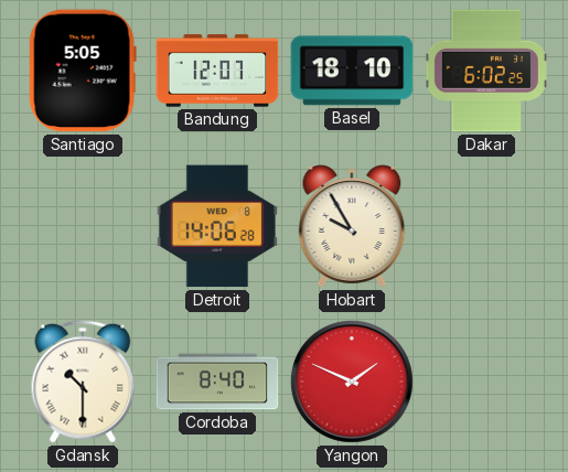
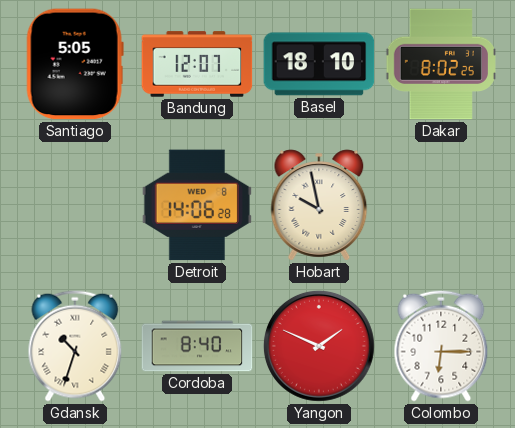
Dakar: 6:02 -> 8:02
Hobart: 9:55 -> 9:58
Gdansk: 10:30 -> 10:33
Colombo: none -> 6:15
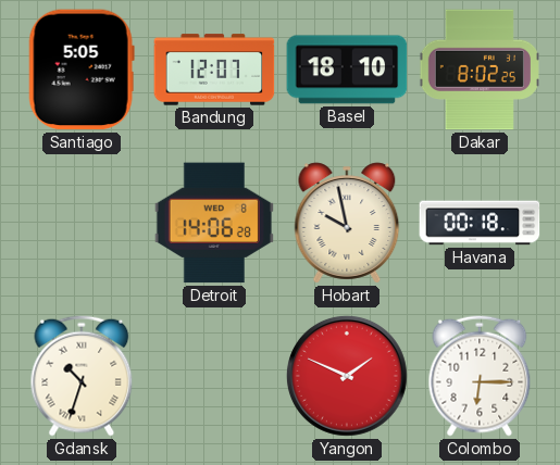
Havana: none -> 00:18
Cordoba: 8:40 -> none
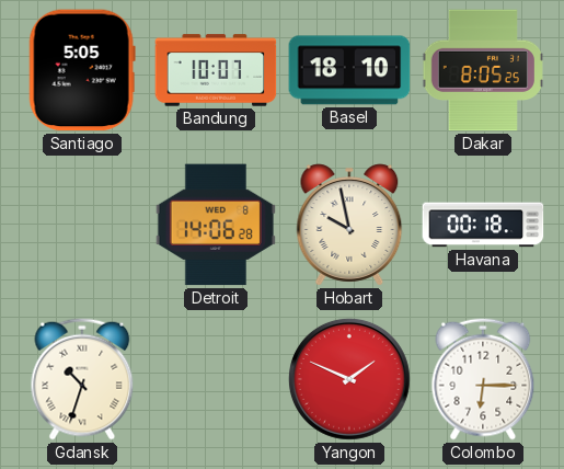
Bandung: 12:07 -> 10:07
Dakar: 8:02 -> 8:05
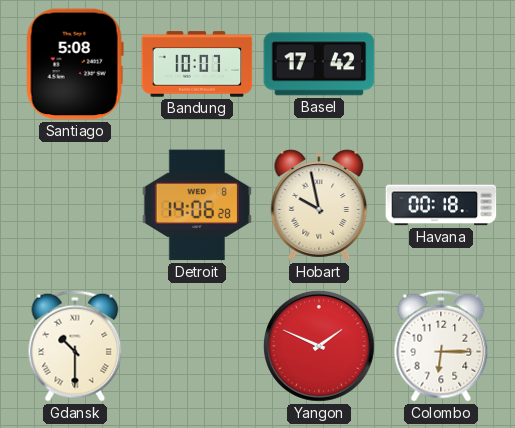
Santiago: 5:05 -> 5:08
Basel: 18:10 -> 17:42
Dakar: 8:05 -> none
Gdansk: 10:33 -> 10:30
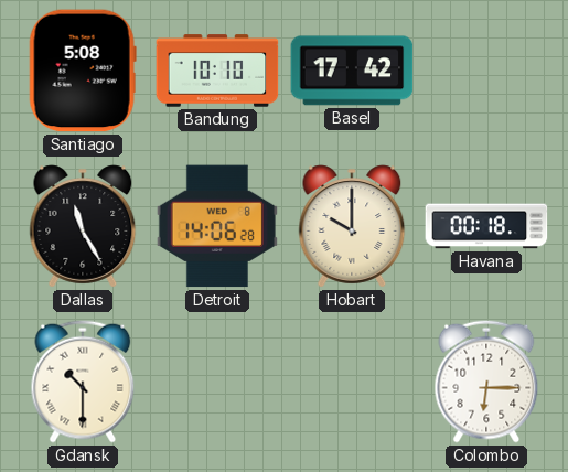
Bandung: 10:07 -> 10:10
Dallas: none -> 11:25
Hobart: 9:58 -> 10:00
Yangon: 1:49 -> none
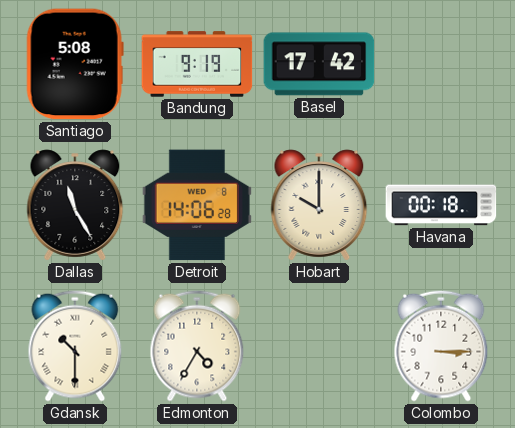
Bandung: 10:10 -> 9:19
Edmonton: none -> 4:35
Colombo: 6:15 -> 3:15
